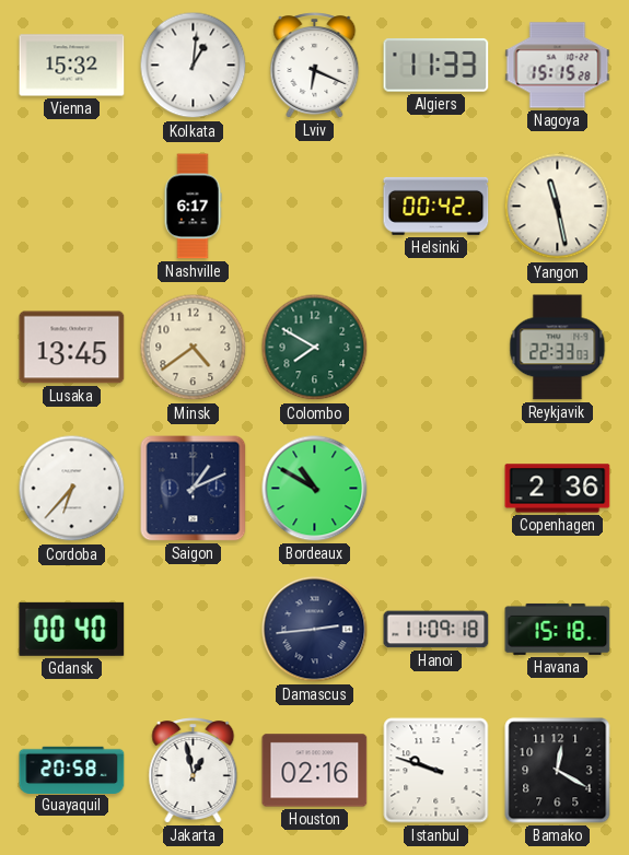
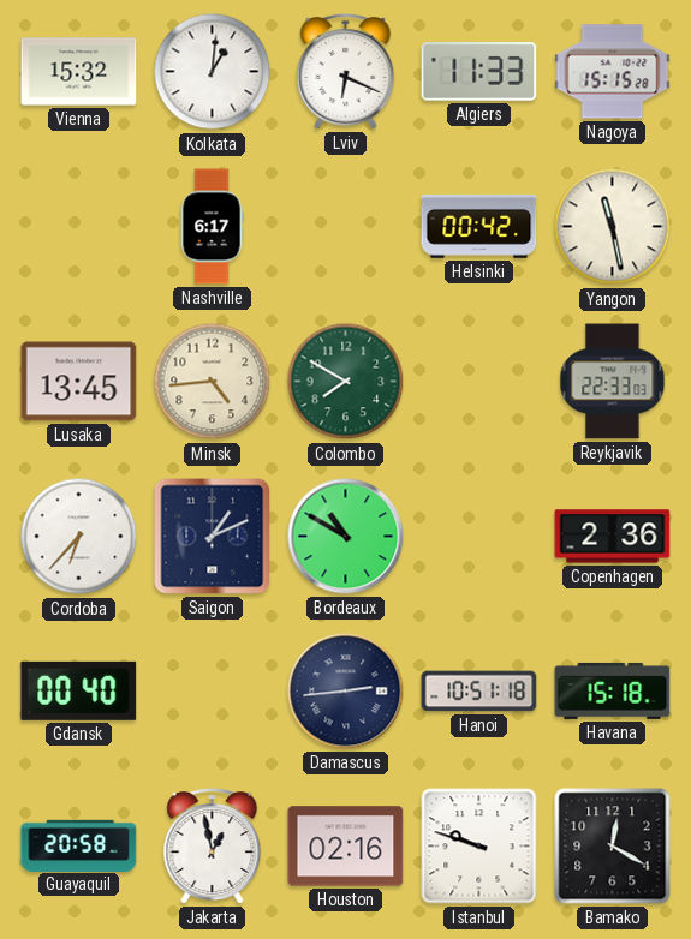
Minsk: 4:39 -> 4:44
Hanoi: 11:09 -> 10:51
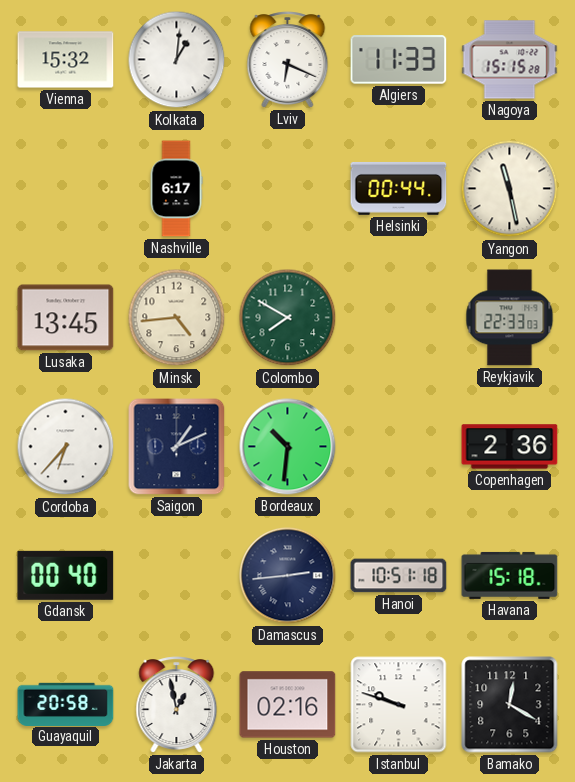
Helsinki: 00:42 -> 00:44
Bordeaux: 10:50 -> 10:31
